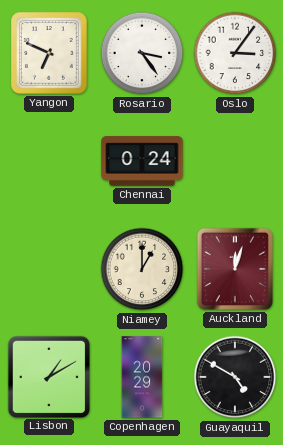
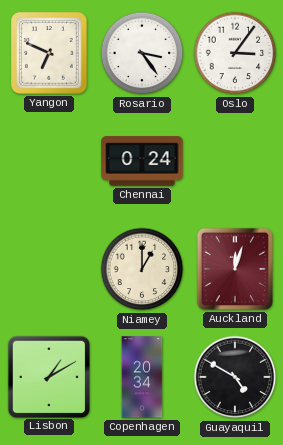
Copenhagen: 20:29 -> 20:34
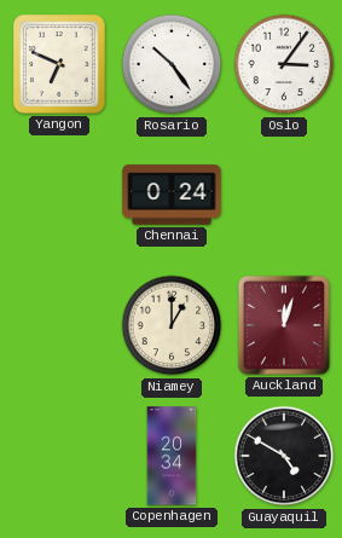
Rosario: 3:24 -> 10:24
Lisbon: 1:10 -> none
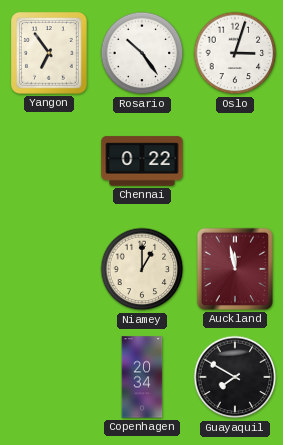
Yangon: 6:49 -> 6:54
Oslo: 3:06 -> 3:03
Chennai: 0:24 -> 0:22
Auckland: 12:03 -> 11:58
Guayaquil: 4:50 -> 7:50
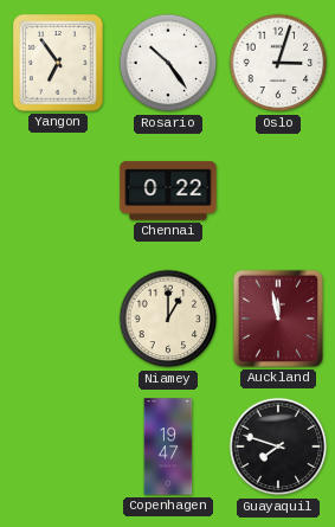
Copenhagen: 20:34 -> 19:47
Guayaquil: 7:50 -> 7:48
